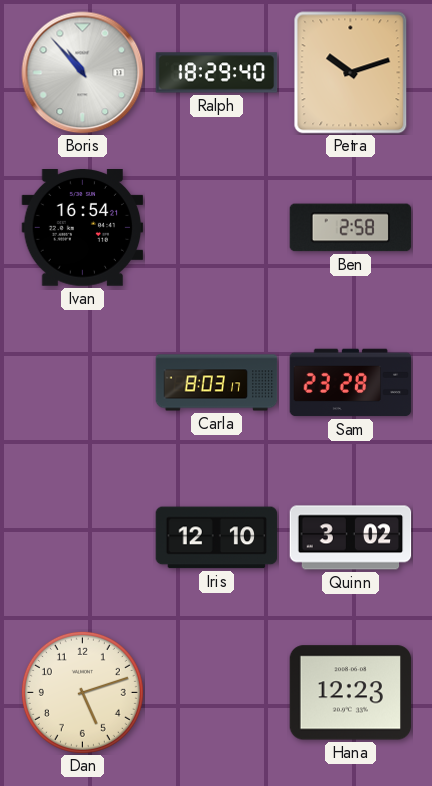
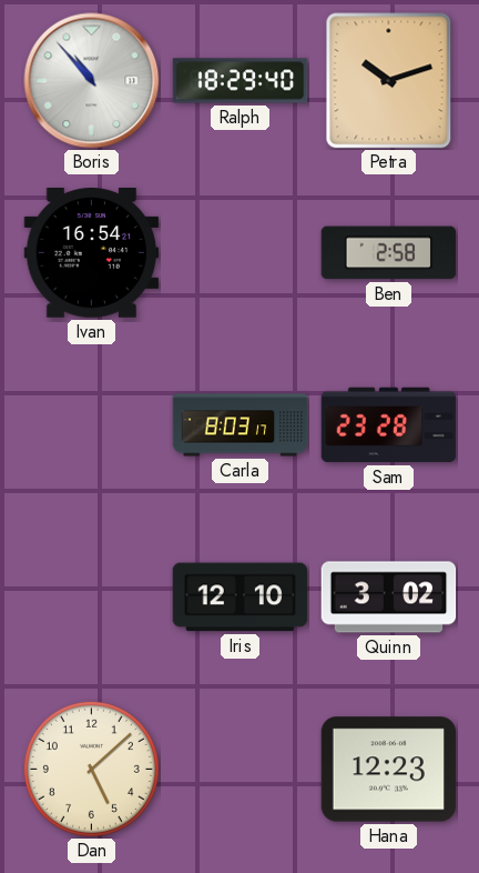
Dan: 5:12 -> 5:08
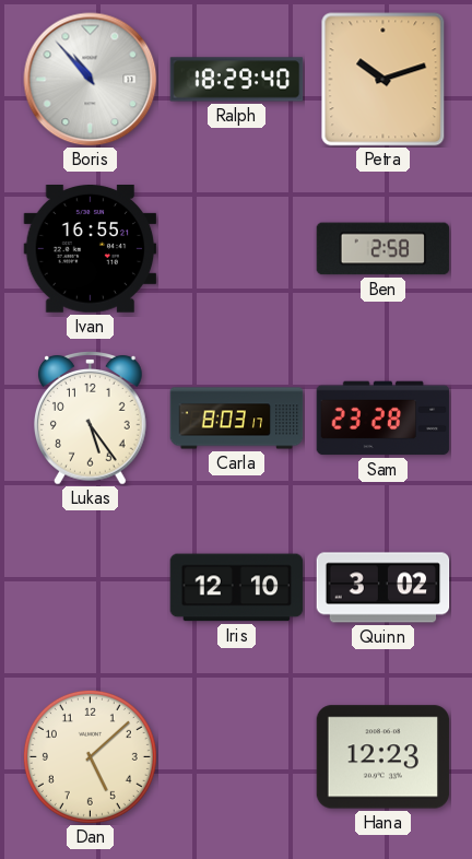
Ivan: 16:54 -> 16:55
Lukas: none -> 5:24
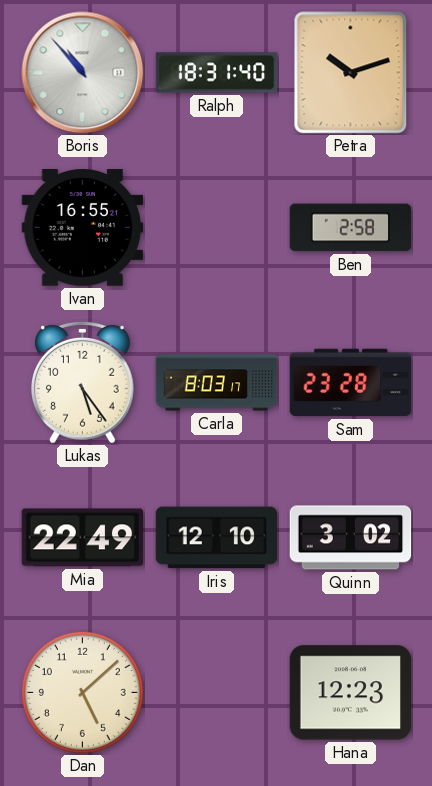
Ralph: 18:29 -> 18:31
Mia: none -> 22:49
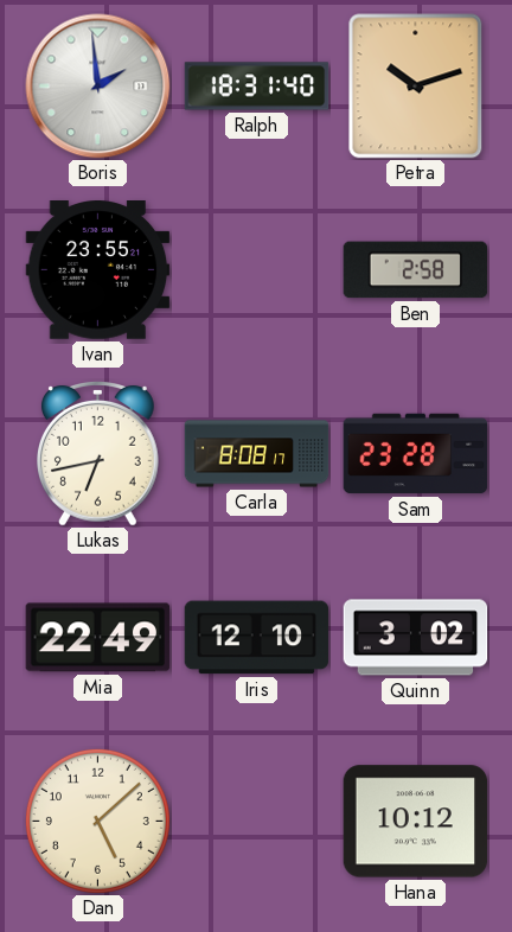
Boris: 10:53 -> 1:59
Ivan: 16:55 -> 23:55
Lukas: 5:24 -> 6:43
Carla: 8:03 -> 8:08
Hana: 12:23 -> 10:12
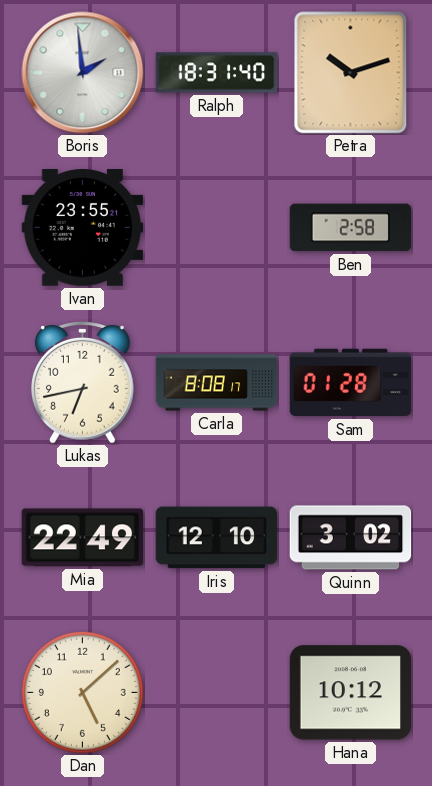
Sam: 23:28 -> 01:28
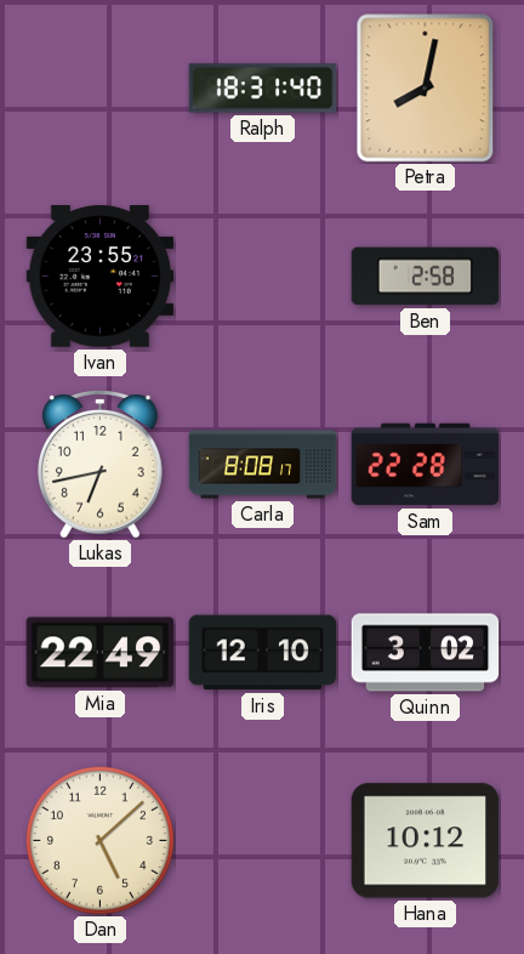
Boris: 1:59 -> none
Petra: 10:12 -> 8:02
Sam: 01:28 -> 22:28
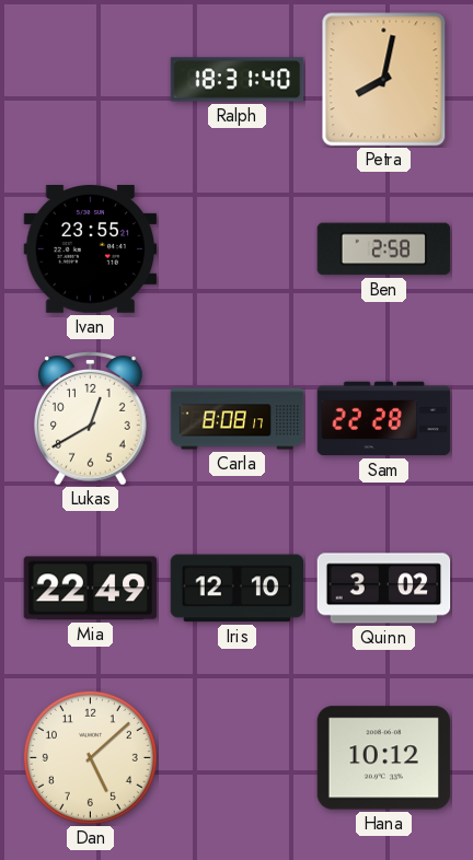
Lukas: 6:43 -> 12:40
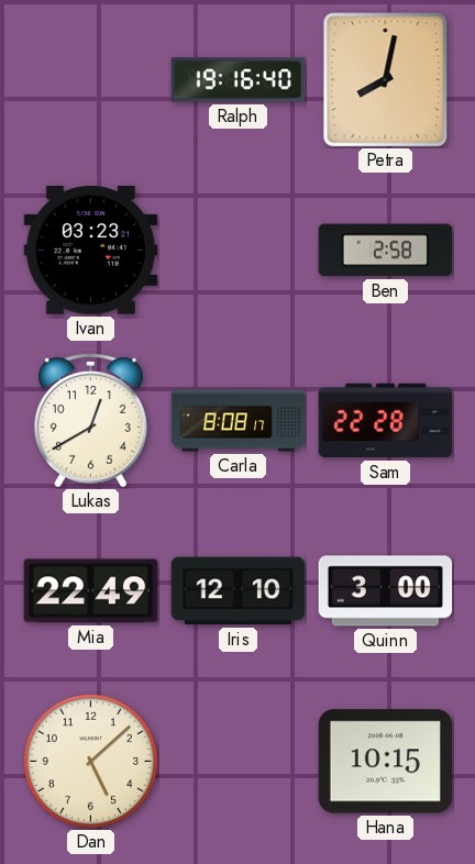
Ralph: 18:31 -> 19:16
Ivan: 23:55 -> 03:23
Quinn: 3:02 -> 3:00
Hana: 10:12 -> 10:15
